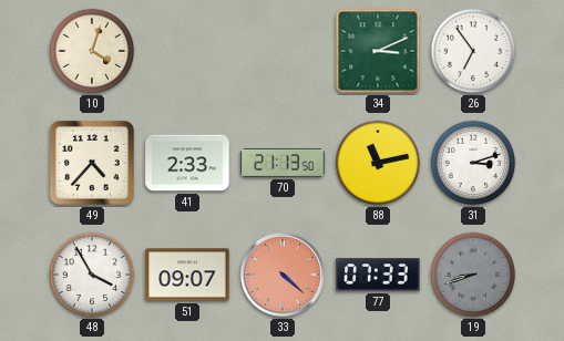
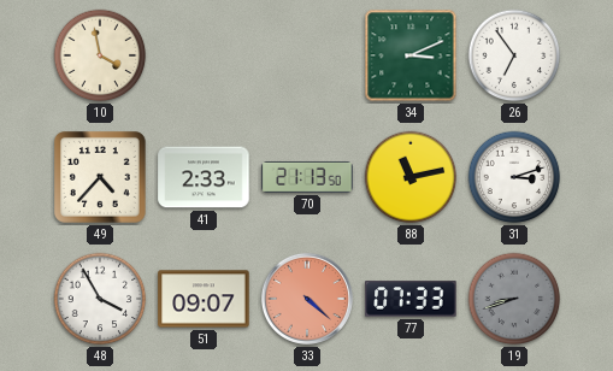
10: 4:03 -> 3:58
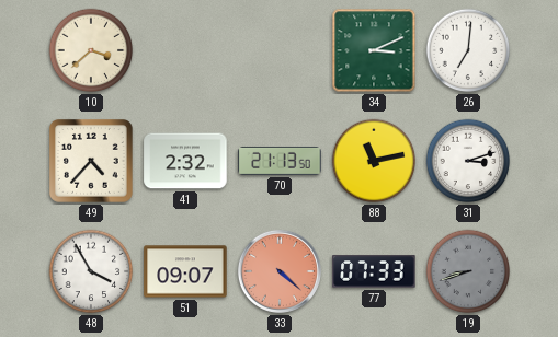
10: 3:58 -> 3:38
26: 6:54 -> 7:01
41: 2:33 -> 2:32
